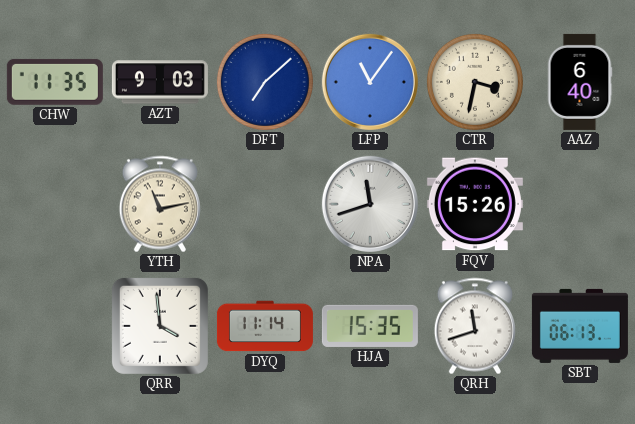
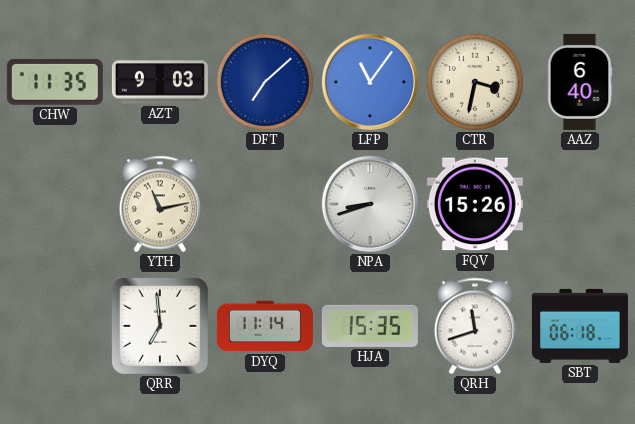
NPA: 11:42 -> 8:42
QRR: 3:59 -> 6:59
SBT: 06:13 -> 06:18
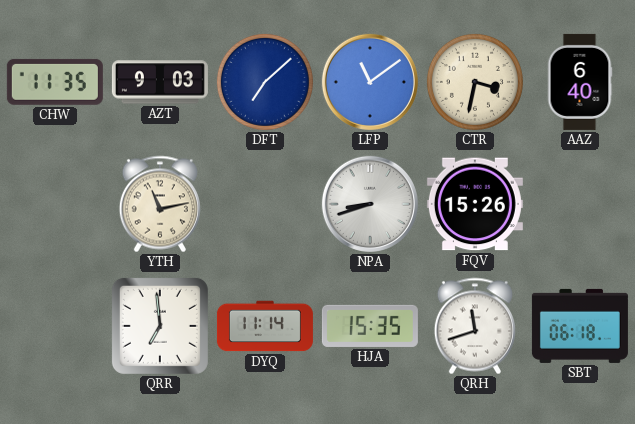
LFP: 11:06 -> 11:09
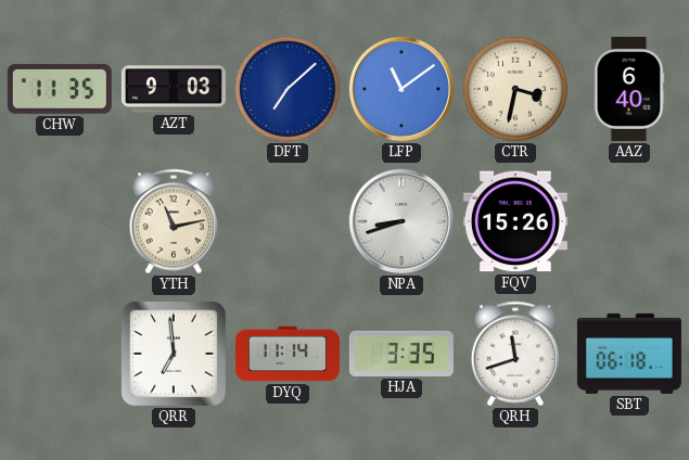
HJA: 15:35 -> 3:35
